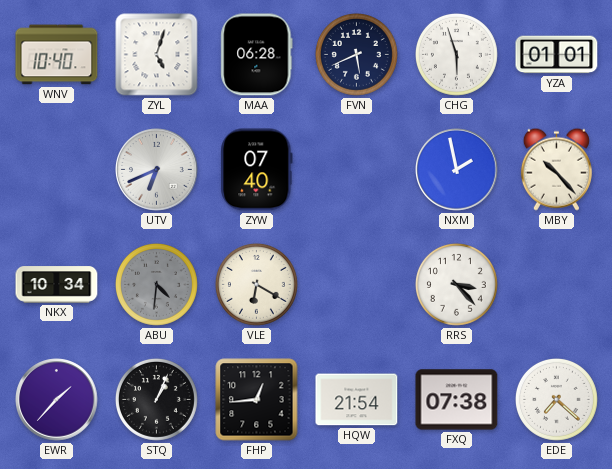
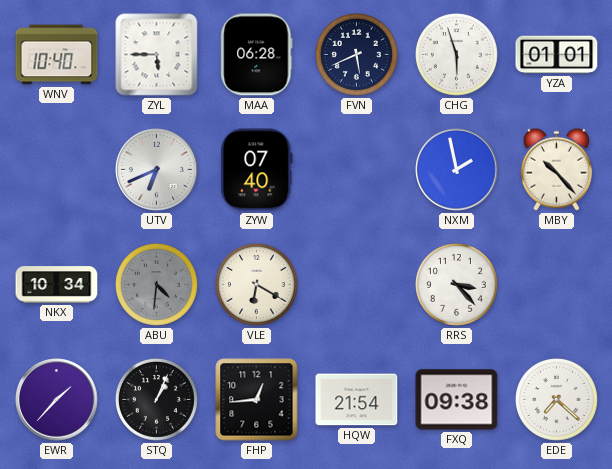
ZYL: 5:03 -> 5:45
FXQ: 07:38 -> 09:38
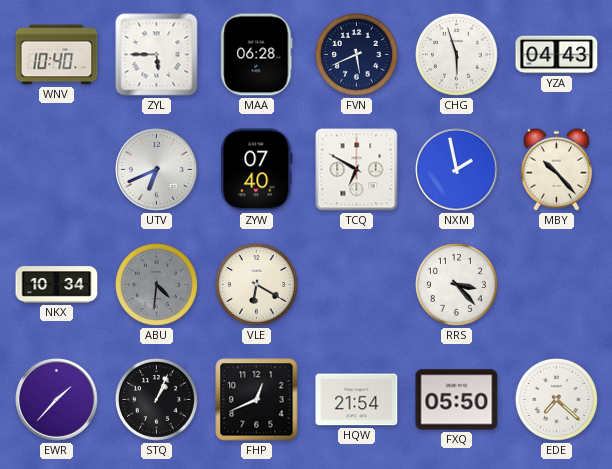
YZA: 01:01 -> 04:43
TCQ: none -> 6:50
FHP: 12:44 -> 12:41
FXQ: 09:38 -> 05:50
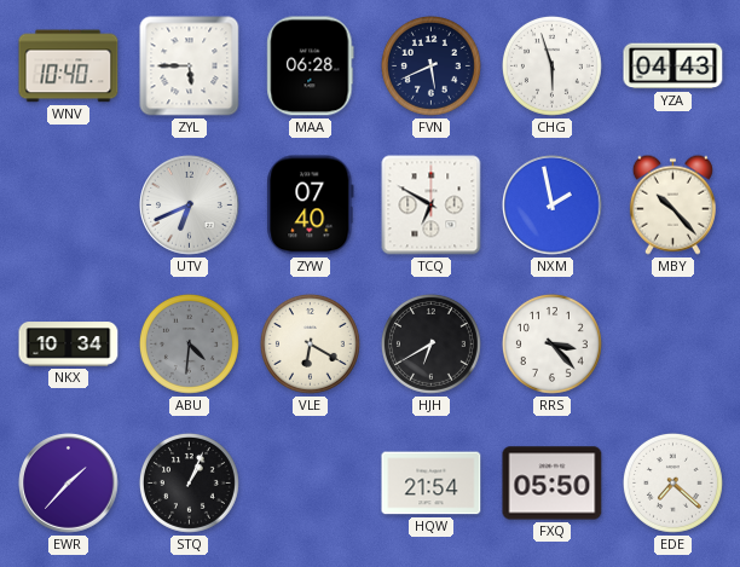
HJH: none -> 6:40
FHP: 12:41 -> none
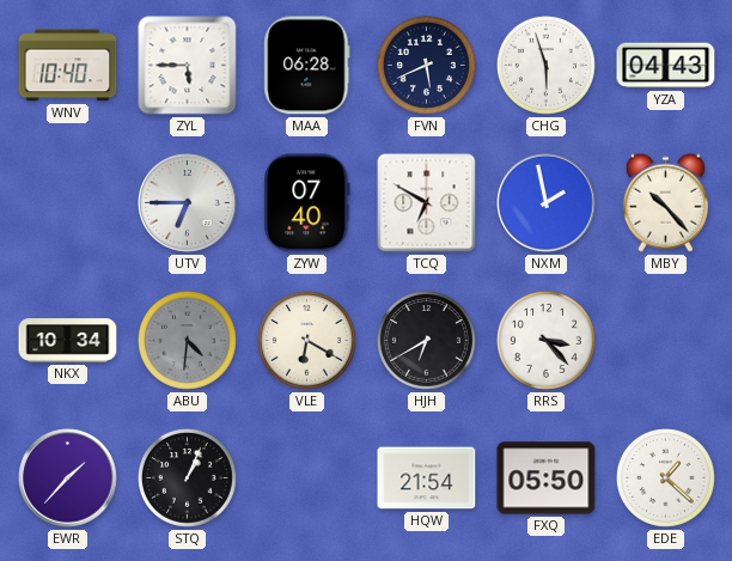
UTV: 6:41 -> 6:45
EDE: 7:22 -> 1:22
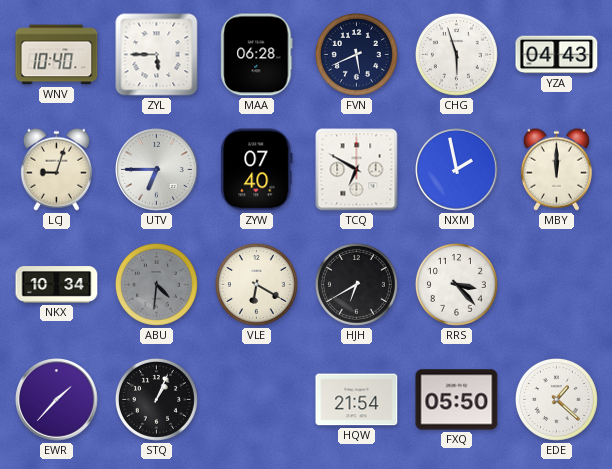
LCJ: none -> 9:03
MBY: 10:23 -> 12:00
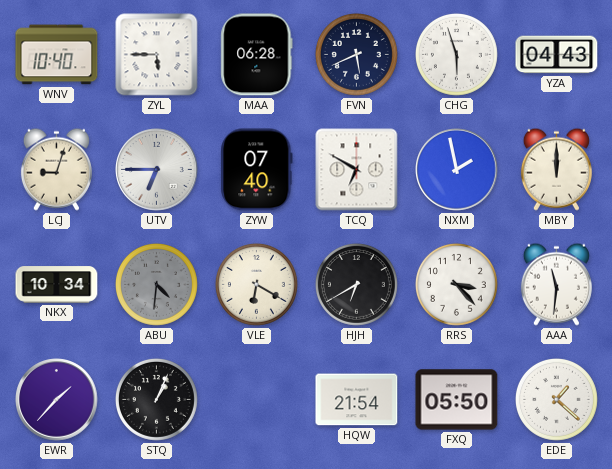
AAA: none -> 11:31
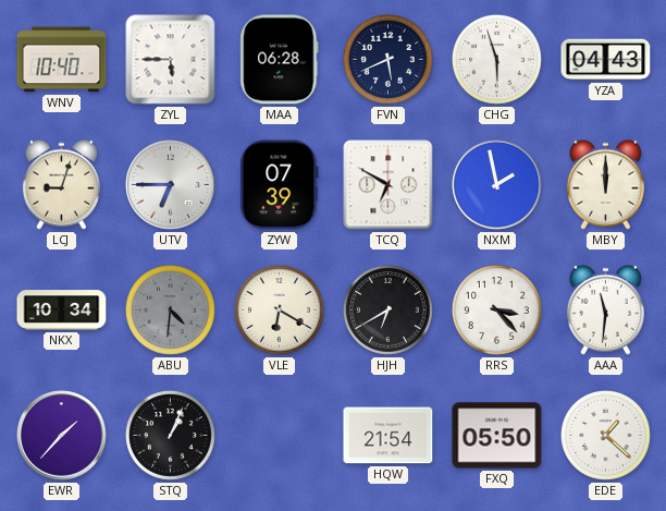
ZYW: 07:40 -> 07:39
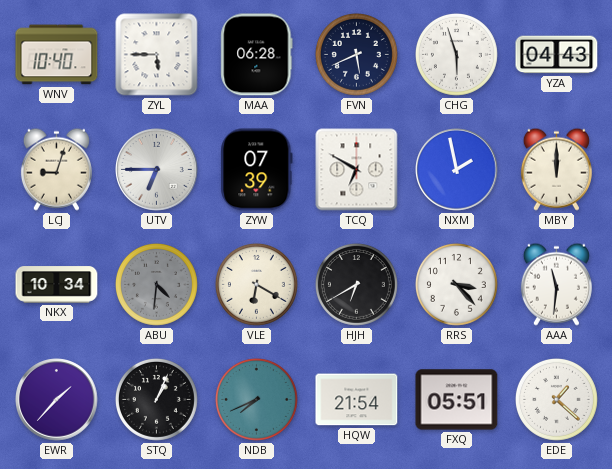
NDB: none -> 7:41
FXQ: 05:50 -> 05:51
